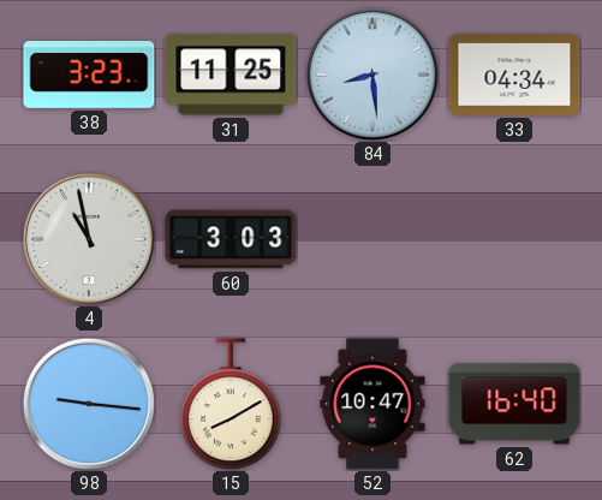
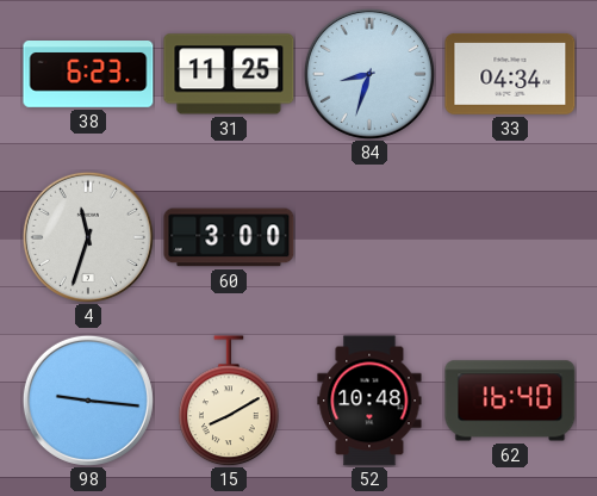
38: 3:23 -> 6:23
84: 8:29 -> 8:33
4: 10:58 -> 11:33
60: 3:03 -> 3:00
52: 10:47 -> 10:48
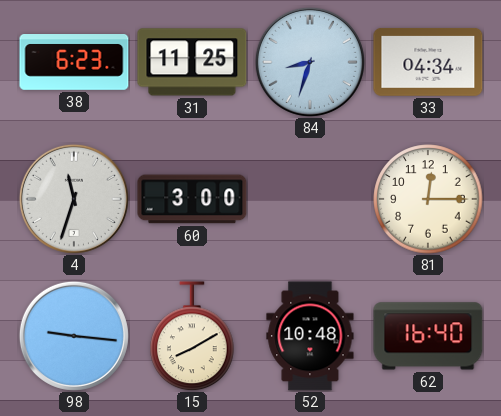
81: none -> 12:15
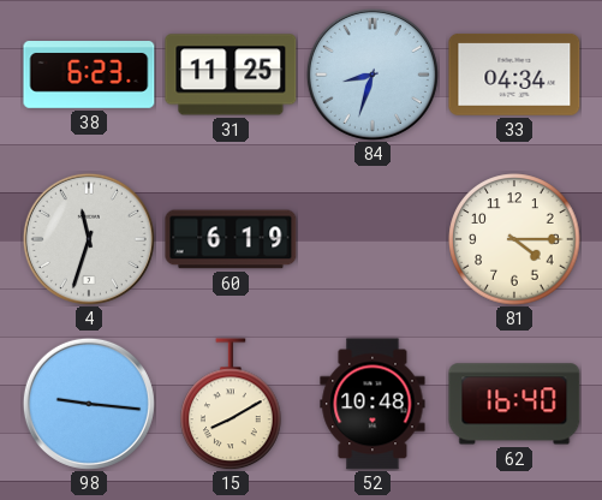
60: 3:00 -> 6:19
81: 12:15 -> 4:15
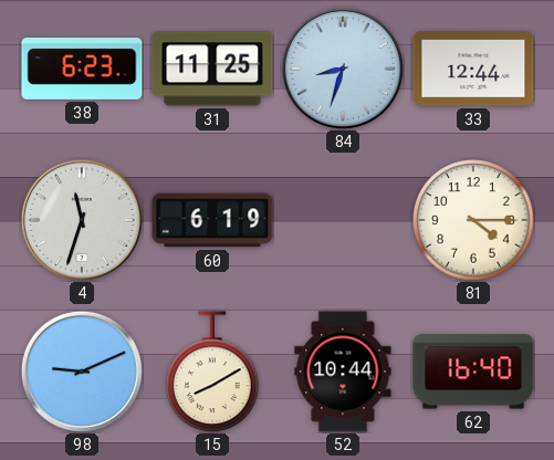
33: 04:34 -> 12:44
98: 9:16 -> 9:11
52: 10:48 -> 10:44
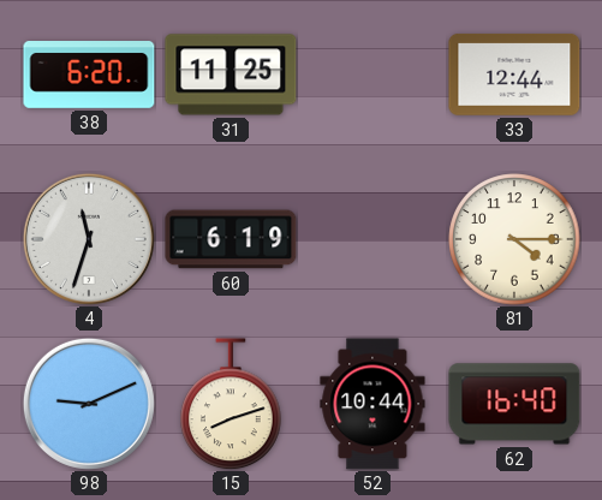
38: 6:23 -> 6:20
84: 8:33 -> none
15: 8:10 -> 8:12
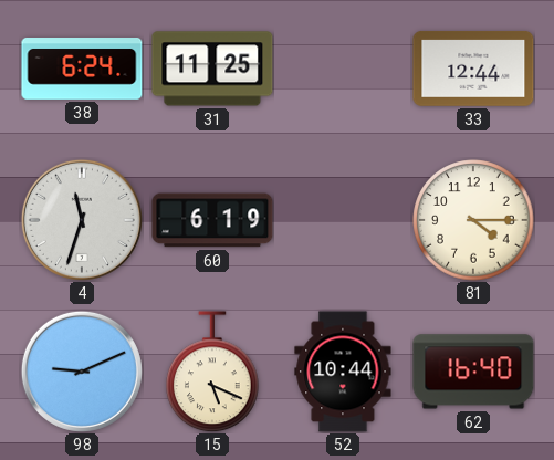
38: 6:20 -> 6:24
15: 8:12 -> 5:19
